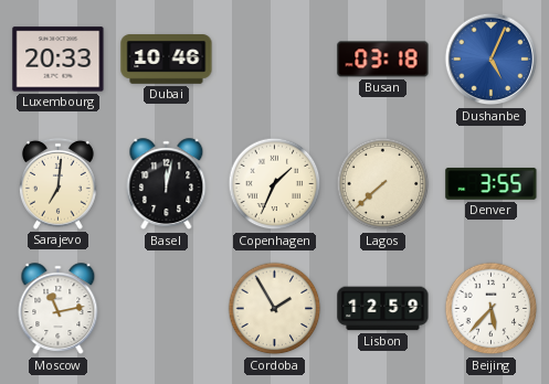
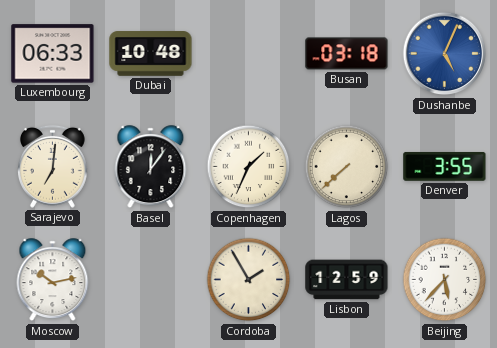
Luxembourg: 20:33 -> 06:33
Dubai: 10:46 -> 10:48
Basel: 12:02 -> 12:06
Moscow: 11:13 -> 10:13
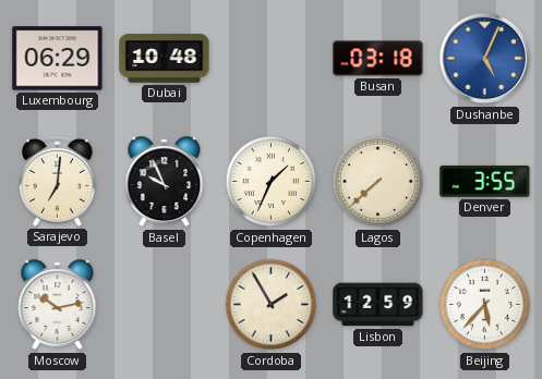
Luxembourg: 06:33 -> 06:29
Basel: 12:06 -> 9:56
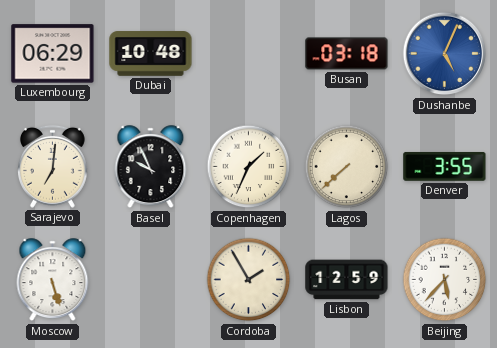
Moscow: 10:13 -> 5:27
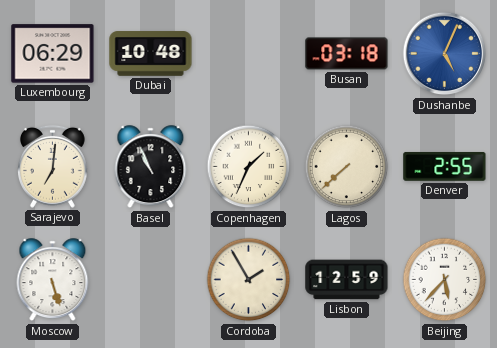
Basel: 9:56 -> 10:56
Denver: 3:55 -> 2:55
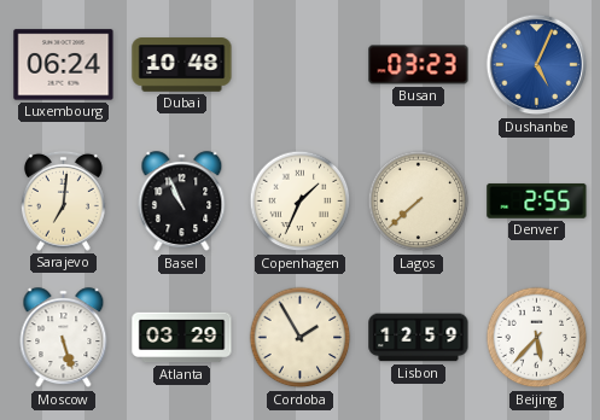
Luxembourg: 06:29 -> 06:24
Busan: 03:18 -> 03:23
Atlanta: none -> 03:29
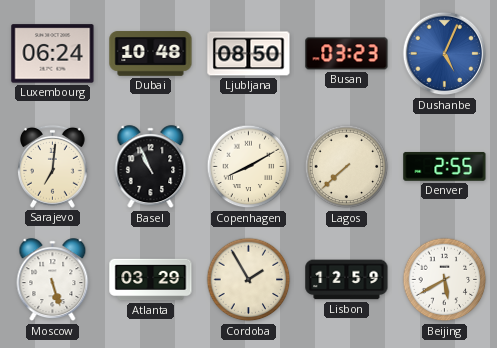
Ljubljana: none -> 08:50
Copenhagen: 1:34 -> 8:10
Beijing: 5:37 -> 5:40
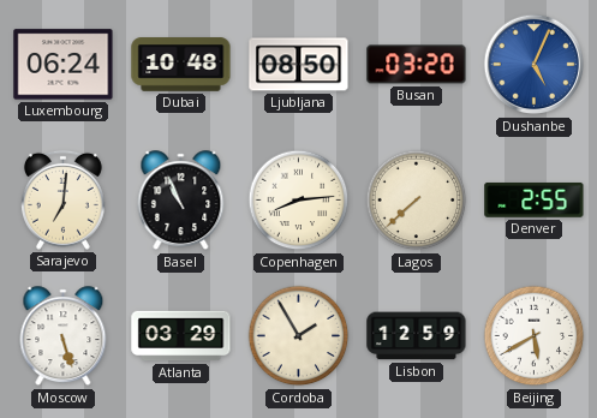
Busan: 03:23 -> 03:20
Copenhagen: 8:10 -> 8:14
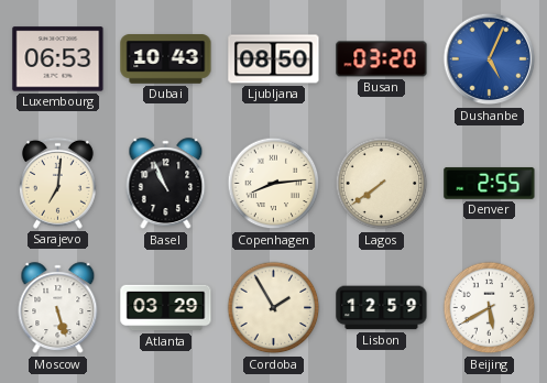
Luxembourg: 06:24 -> 06:53
Dubai: 10:48 -> 10:43
Lagos: 7:38 -> 7:39
